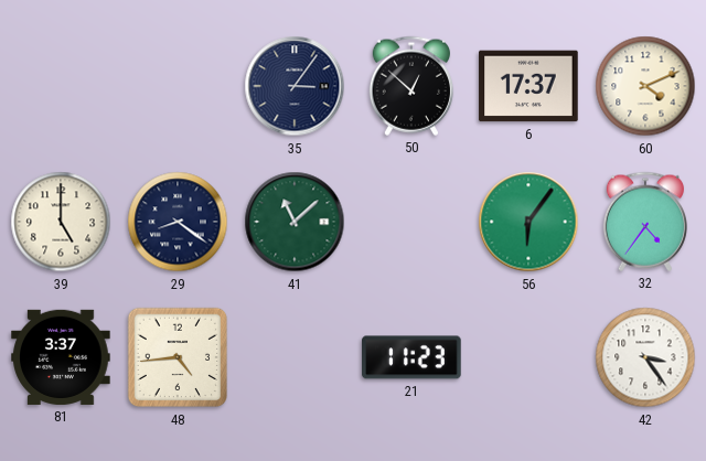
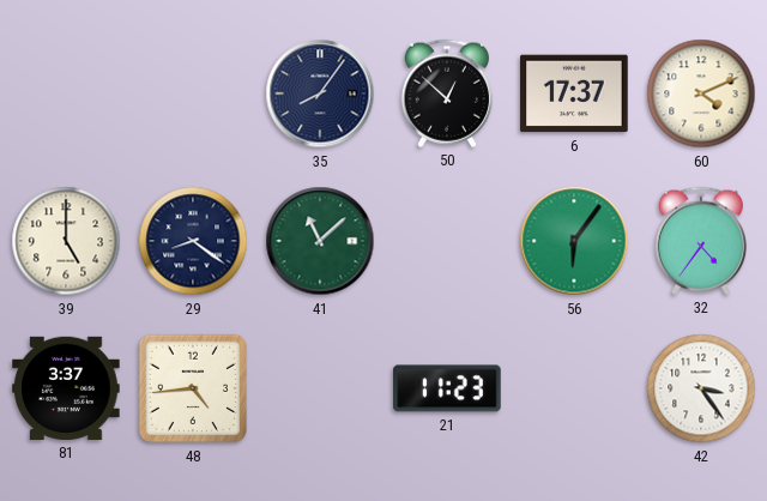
35: 3:06 -> 8:06
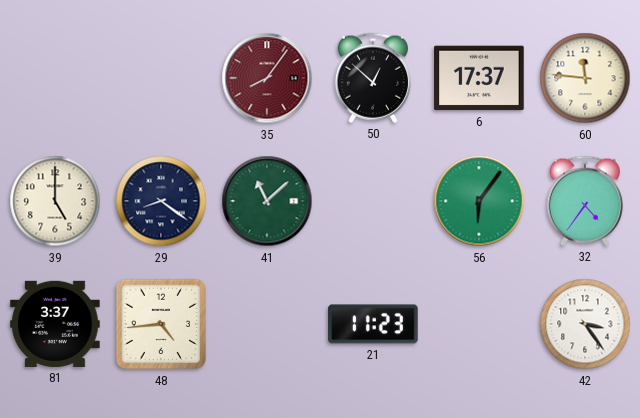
35 dial: navy -> burgundy
60: 4:11 -> 11:46
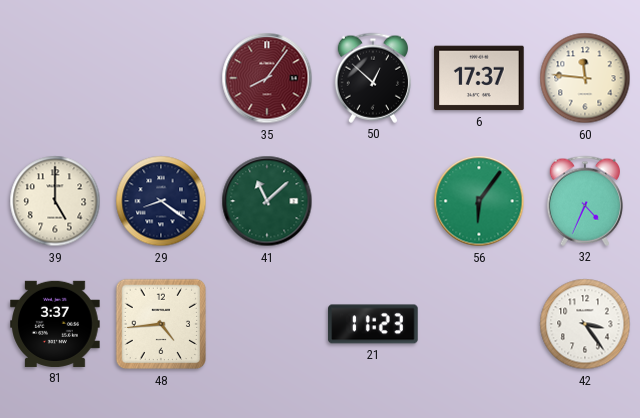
32: 4:36 -> 4:34
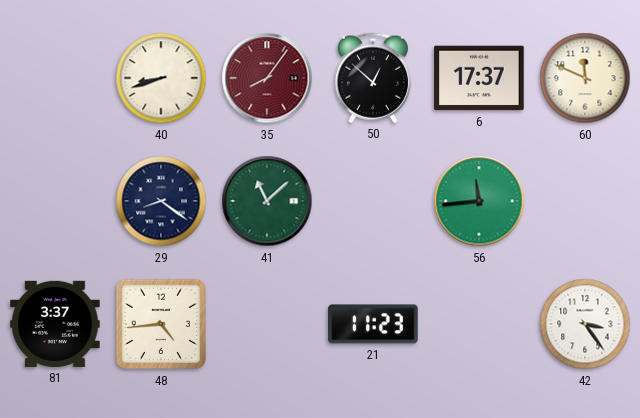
40: none -> 8:42
60: 11:46 -> 11:49
39: 5:00 -> none
56: 6:06 -> 11:44
32: 4:34 -> none
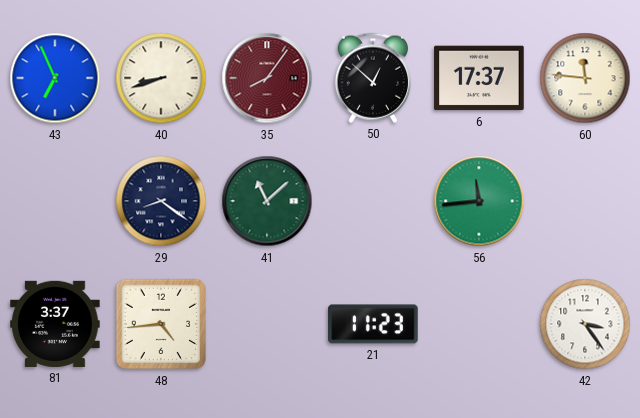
43: none -> 6:56
60: 11:49 -> 11:46
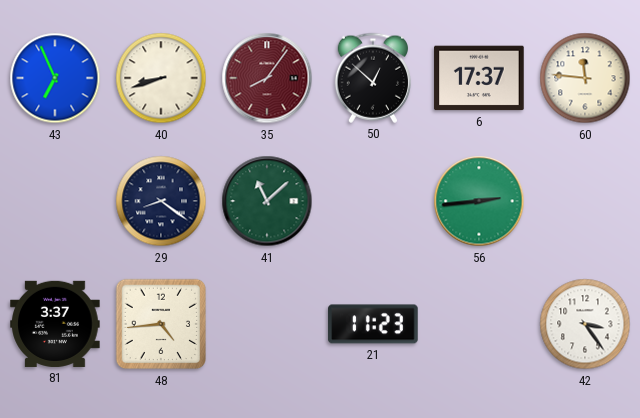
56: 11:44 -> 2:44
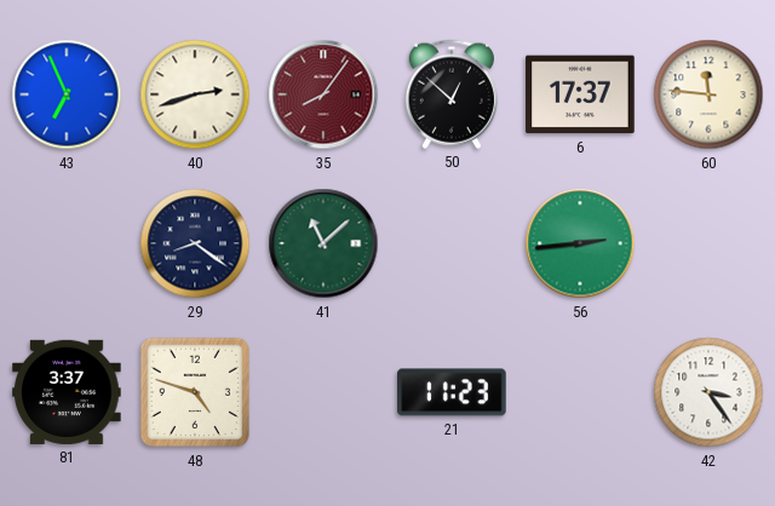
40: 8:42 -> 2:42
48: 4:44 -> 4:48
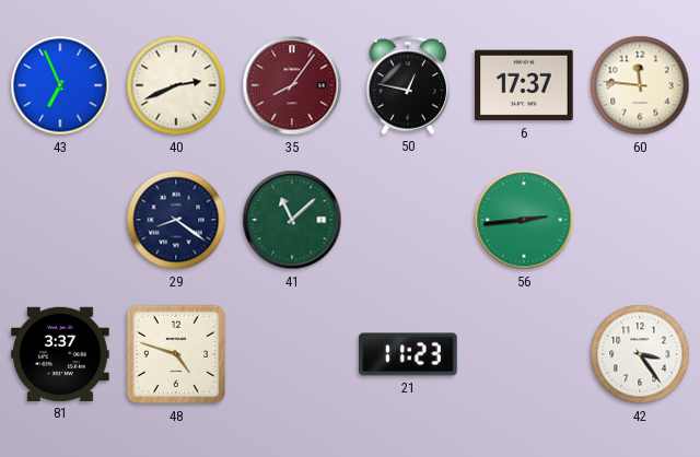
40: 2:42 -> 2:41
50: 12:52 -> 12:47
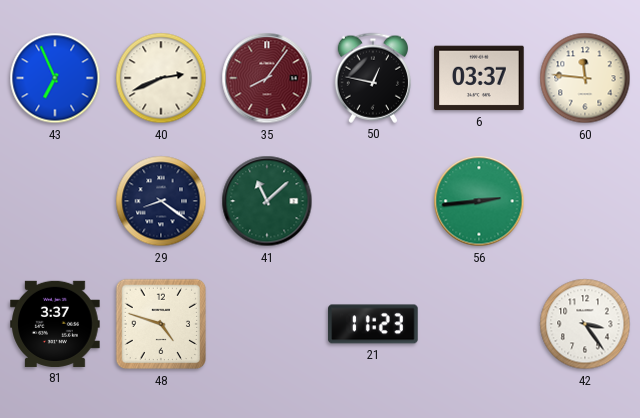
6: 17:37 -> 03:37
